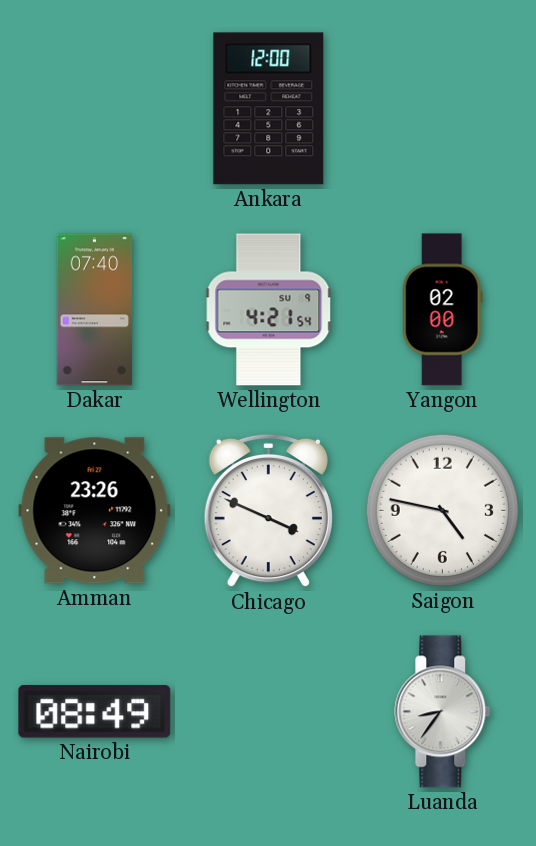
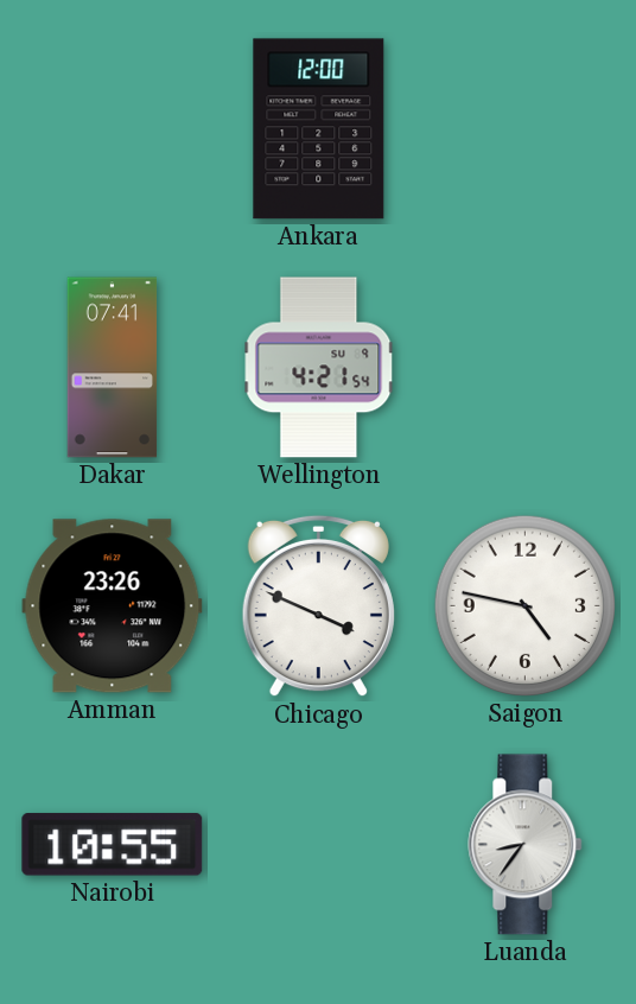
Dakar: 07:40 -> 07:41
Yangon: 02:00 -> none
Nairobi: 08:49 -> 10:55
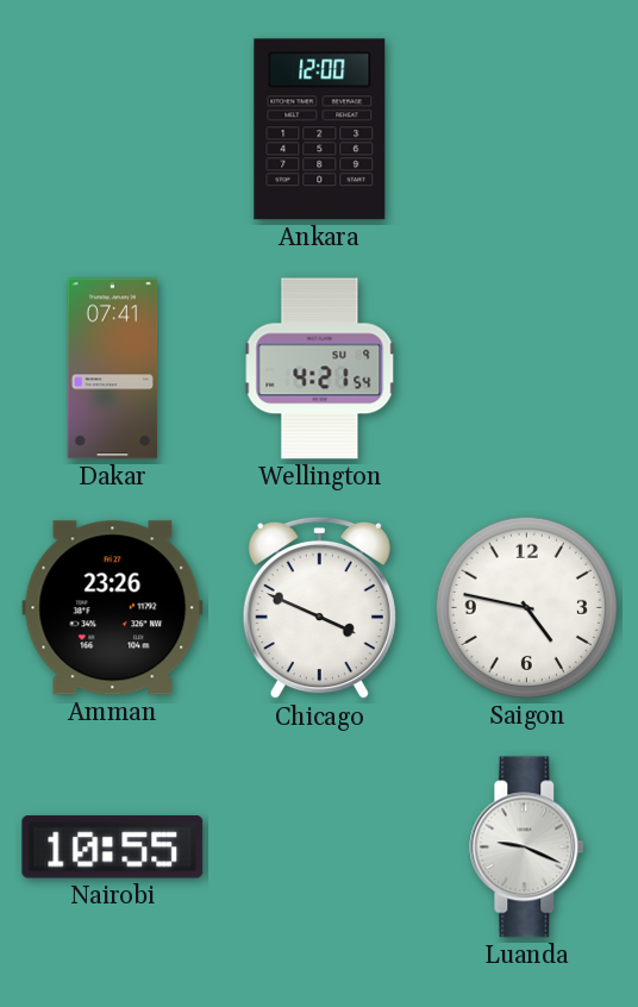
Luanda: 8:36 -> 9:19
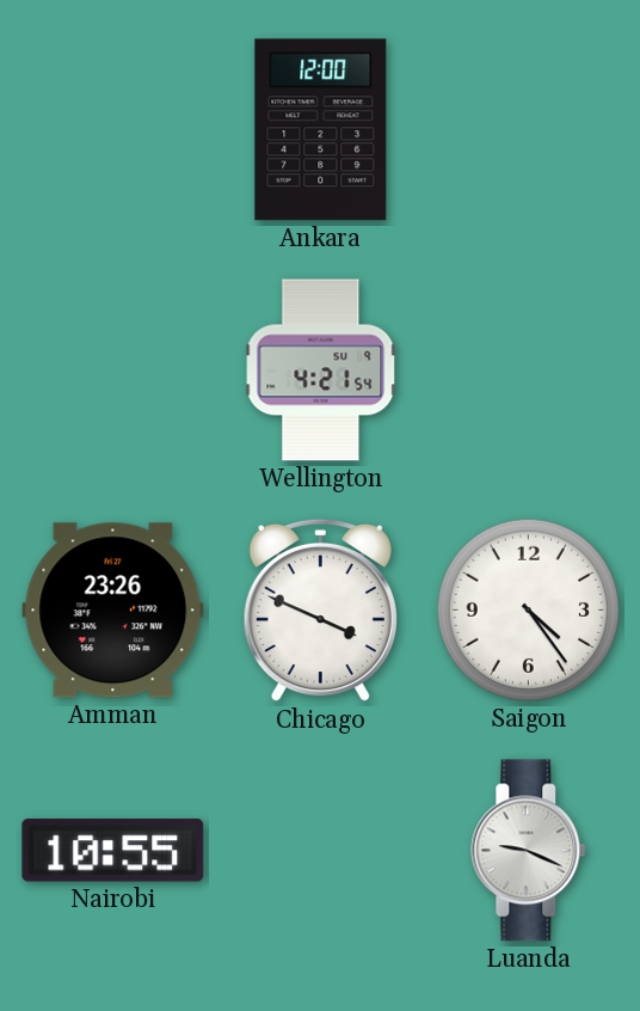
Dakar: 07:41 -> none
Saigon: 4:47 -> 4:24
